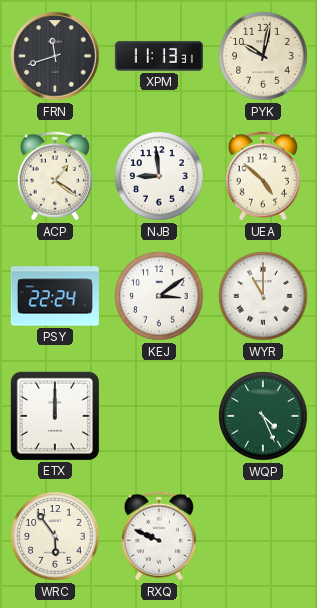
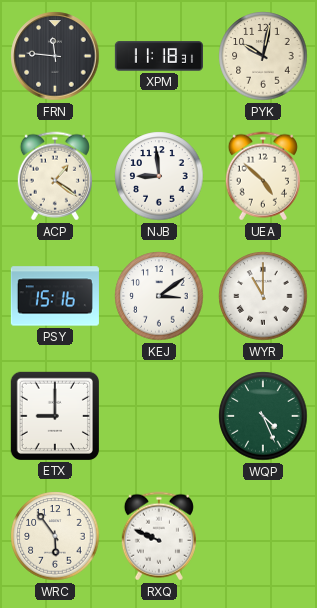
FRN: 11:42 -> 11:46
XPM: 11:13 -> 11:18
PSY: 22:24 -> 15:16
ETX: 12:00 -> 9:00
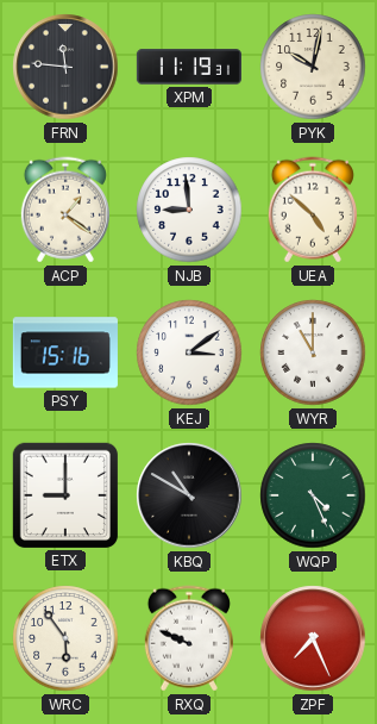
XPM: 11:18 -> 11:19
KBQ: none -> 10:50
ZPF: none -> 7:26
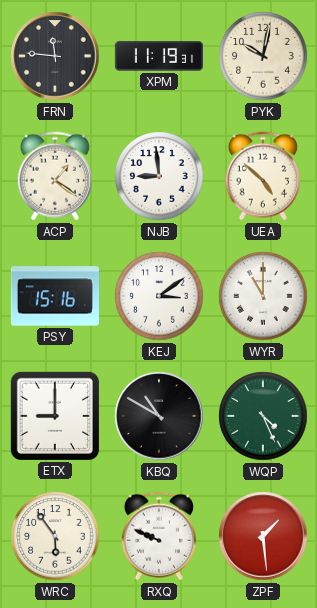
ZPF: 7:26 -> 1:29
